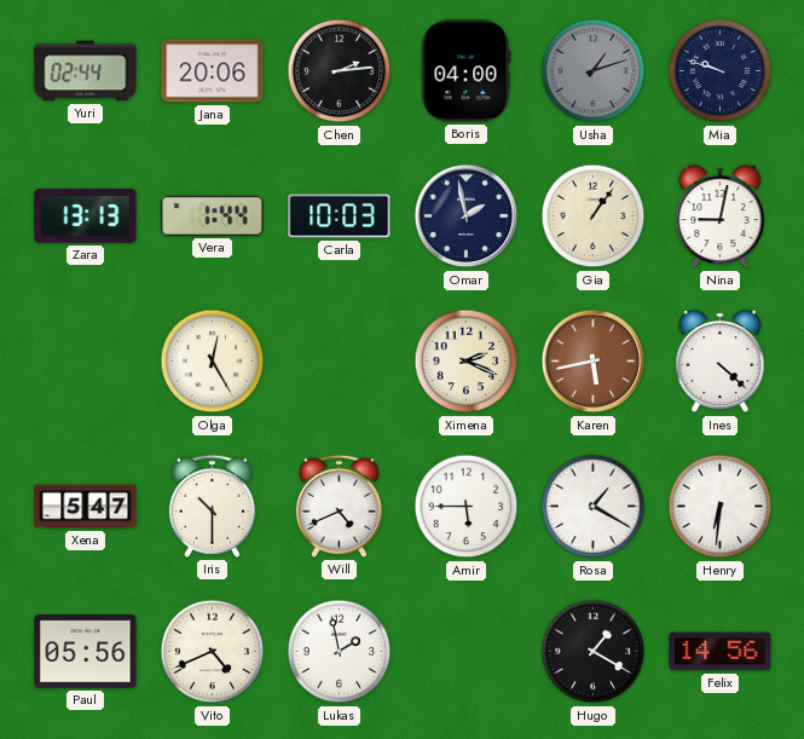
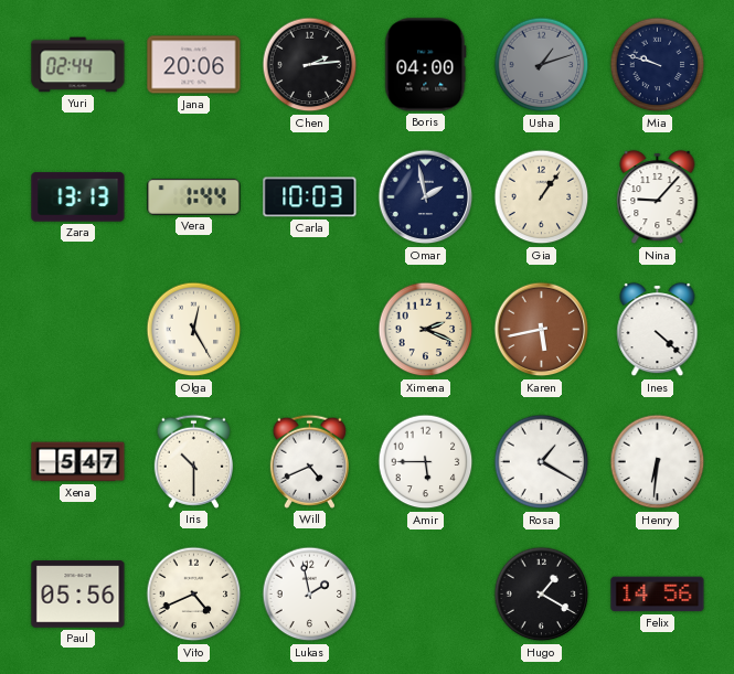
Nina: 9:02 -> 9:07
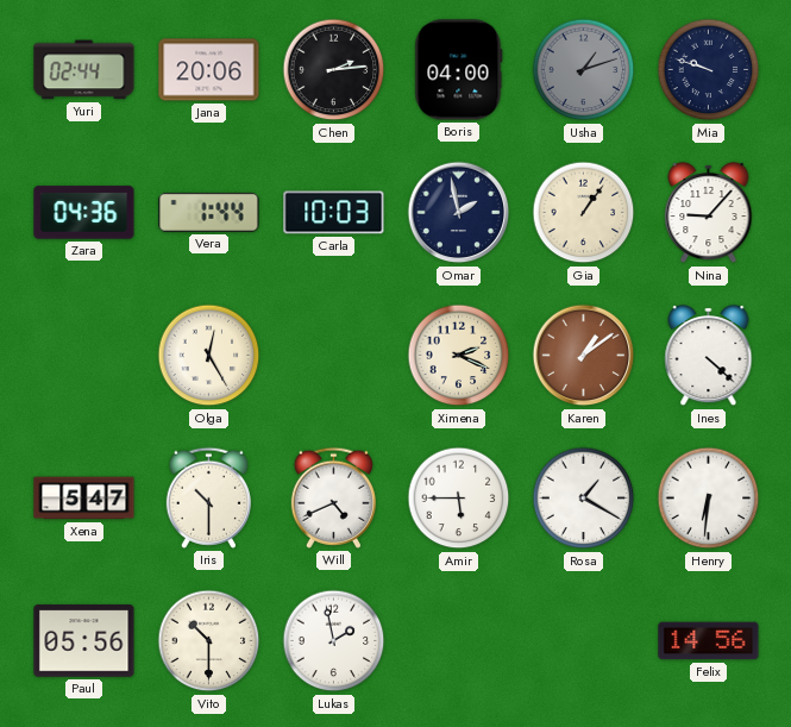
Zara: 13:13 -> 04:36
Karen: 5:43 -> 1:09
Vito: 4:41 -> 10:30
Hugo: 1:20 -> none
